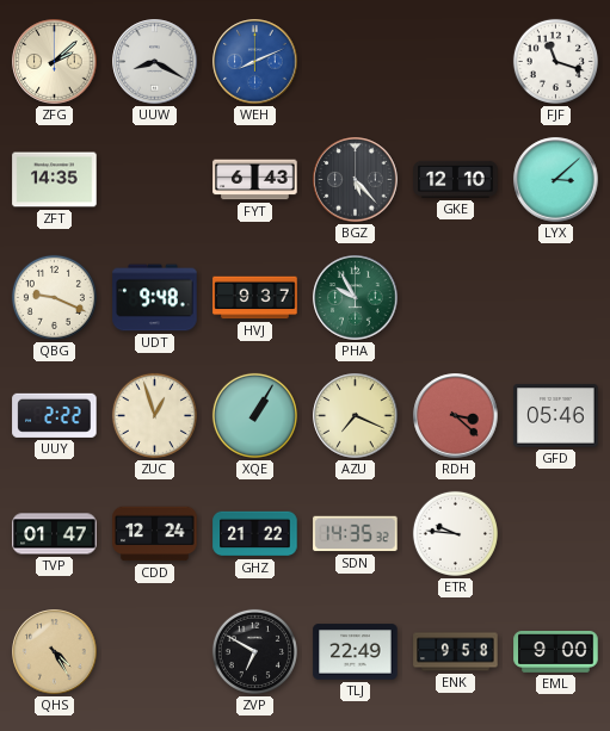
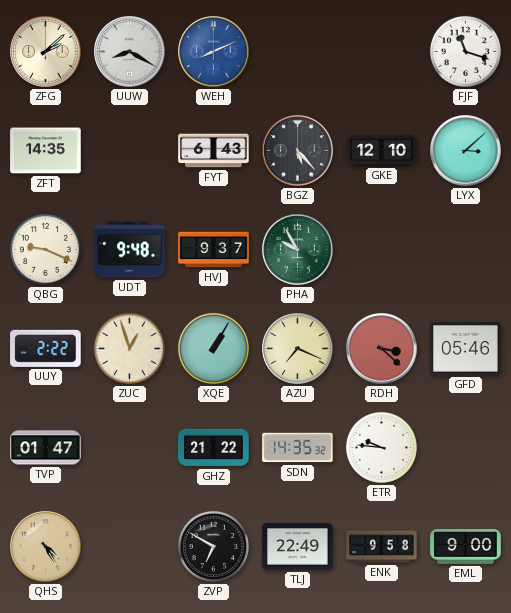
CDD: 12:24 -> none
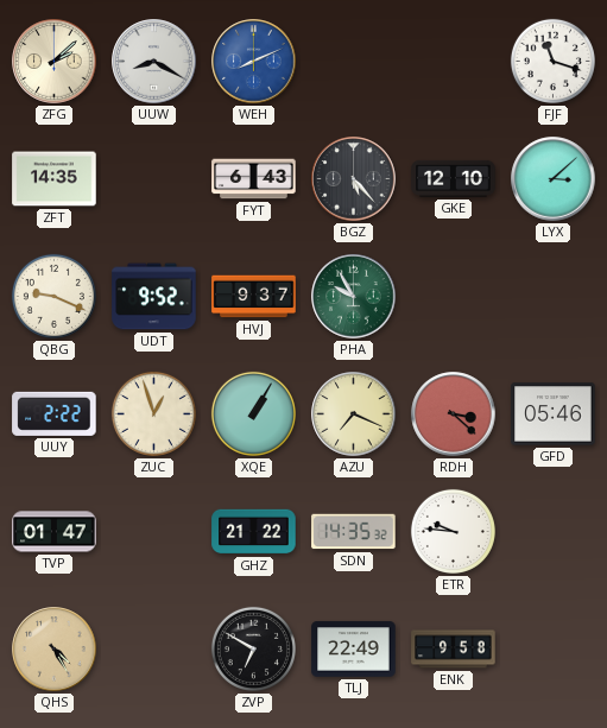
UDT: 9:48 -> 9:52
EML: 9:00 -> none
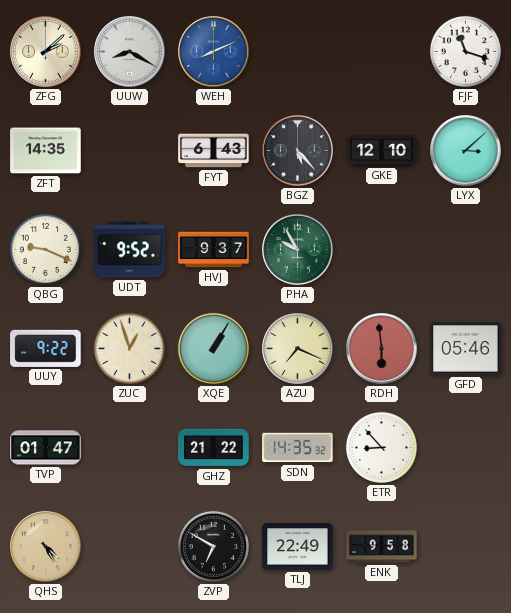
UUY: 2:22 -> 9:22
RDH: 3:22 -> 5:59
ETR: 9:46 -> 8:53
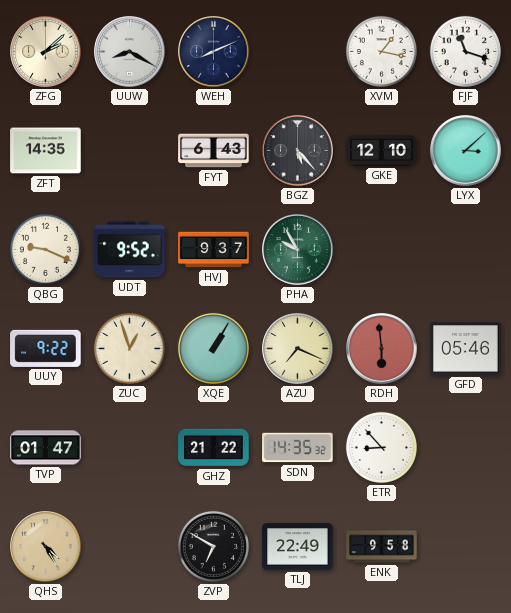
WEH dial: blue -> navy
XVM: none -> 1:17
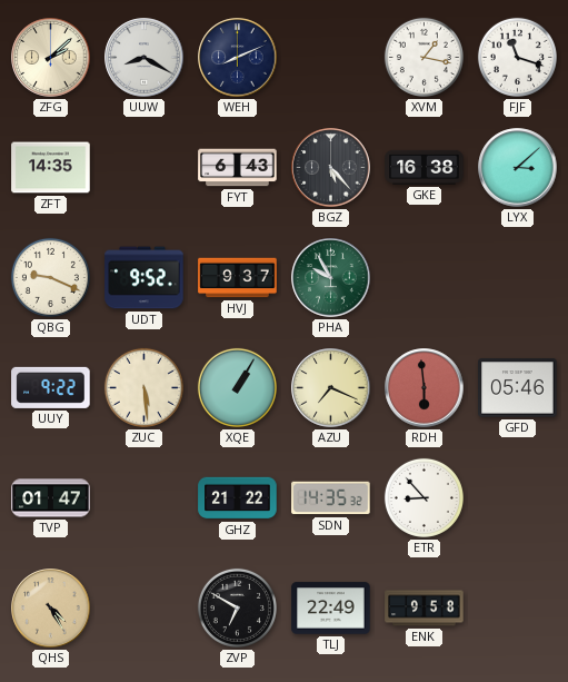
GKE: 12:10 -> 16:38
ZUC: 12:57 -> 5:29
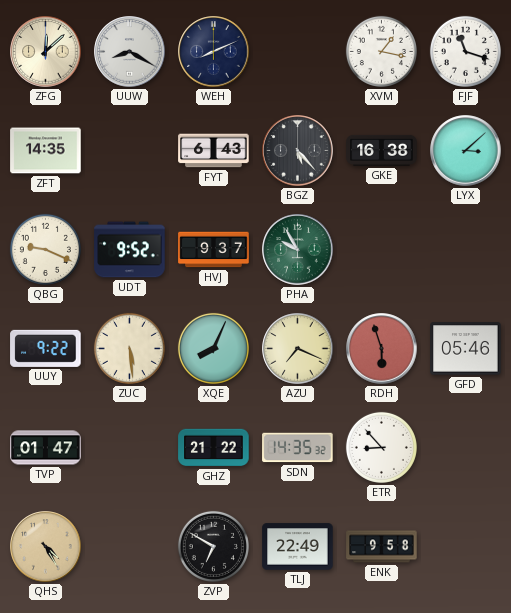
ZFG: 2:08 -> 12:08
XQE: 1:05 -> 8:04
RDH: 5:59 -> 5:57
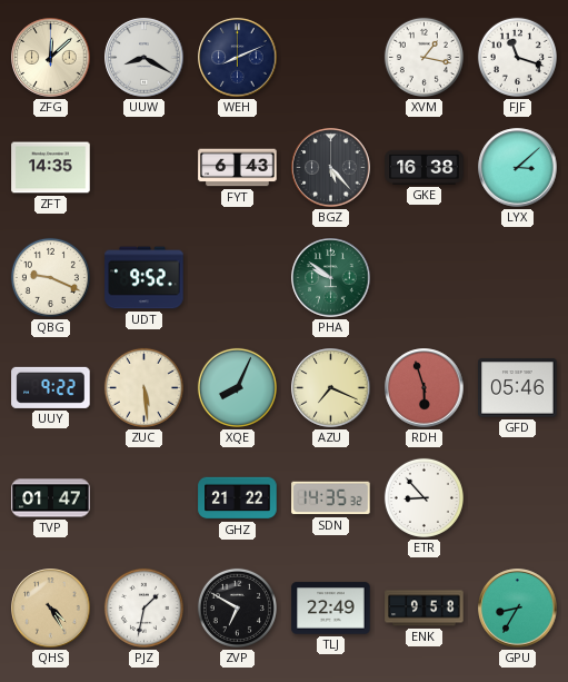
HVJ: 9:37 -> none
PHA: 9:55 -> 9:51
PJZ: none -> 1:32
GPU: none -> 8:35
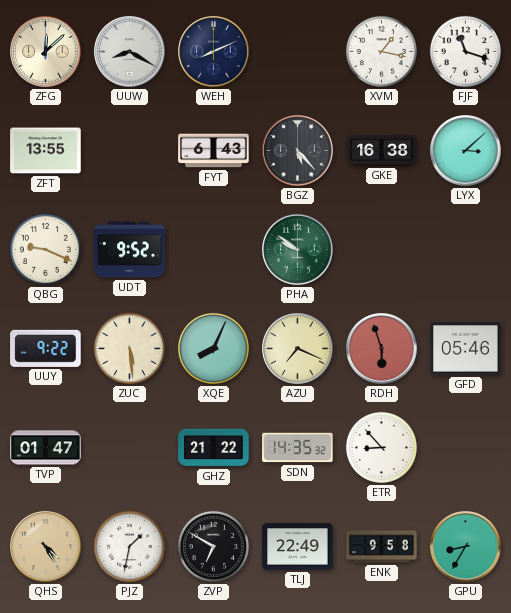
ZFT: 14:35 -> 13:55
